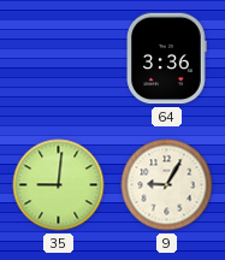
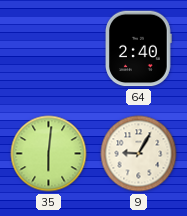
64: 3:36 -> 2:40
35: 9:01 -> 6:01
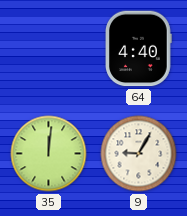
64: 2:40 -> 4:40
35: 6:01 -> 12:01
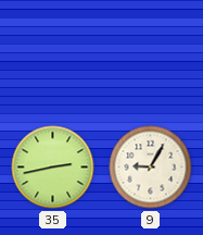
64: 4:40 -> none
35: 12:01 -> 2:43
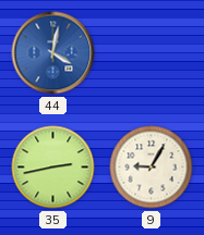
44: none -> 4:02
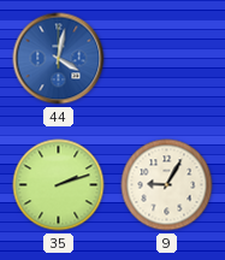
35: 2:43 -> 2:12
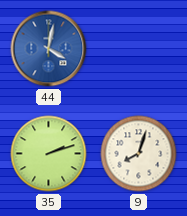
9: 9:05 -> 8:03
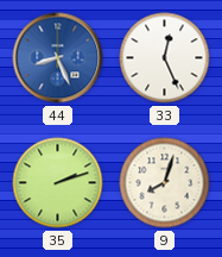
44: 4:02 -> 8:26
33: none -> 12:26
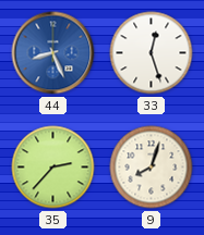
33: 12:26 -> 12:27
35: 2:12 -> 2:37
